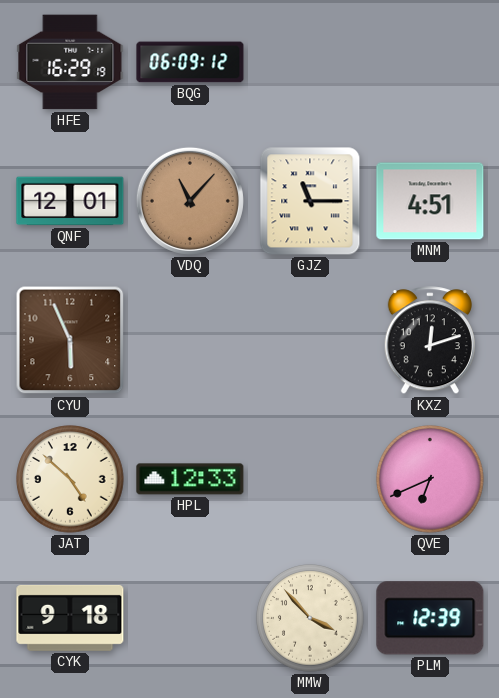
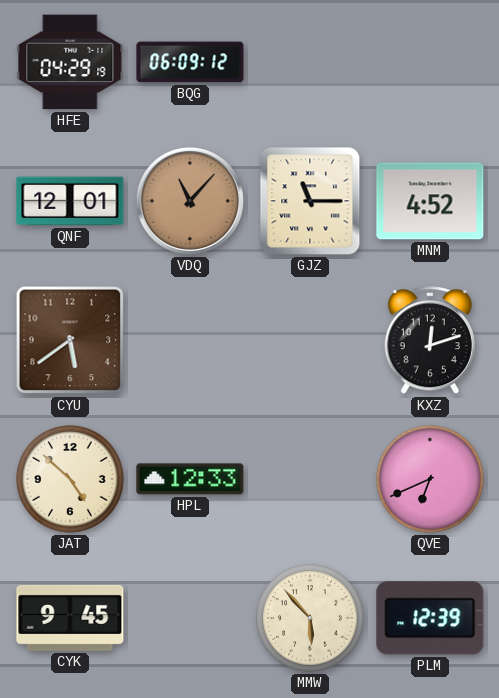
HFE: 16:29 -> 04:29
MNM: 4:51 -> 4:52
CYU: 5:56 -> 5:39
CYK: 9:18 -> 9:45
MMW: 3:53 -> 5:53
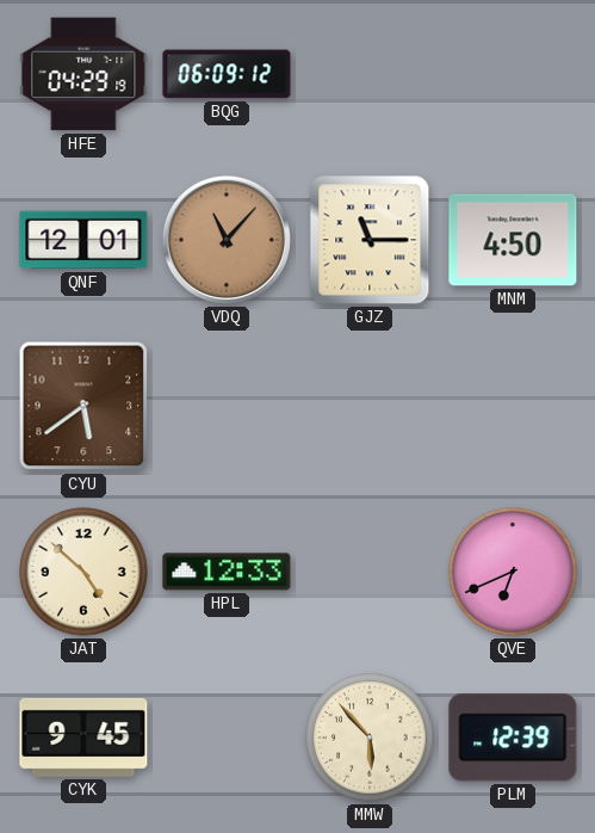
MNM: 4:52 -> 4:50
KXZ: 12:12 -> none
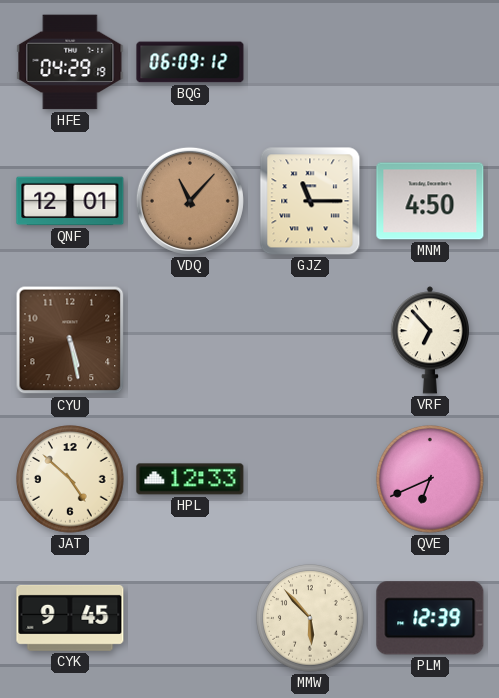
CYU: 5:39 -> 5:28
VRF: none -> 6:53
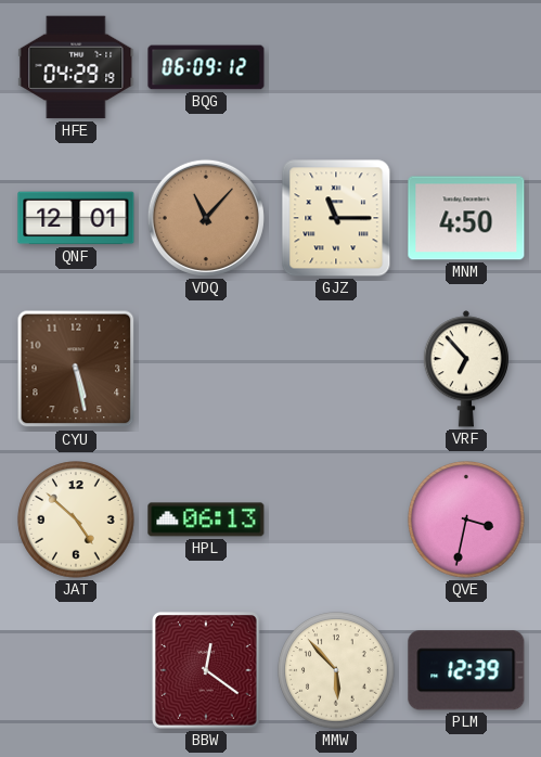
HPL: 12:33 -> 06:13
QVE: 6:41 -> 3:32
CYK: 9:45 -> none
BBW: none -> 12:21
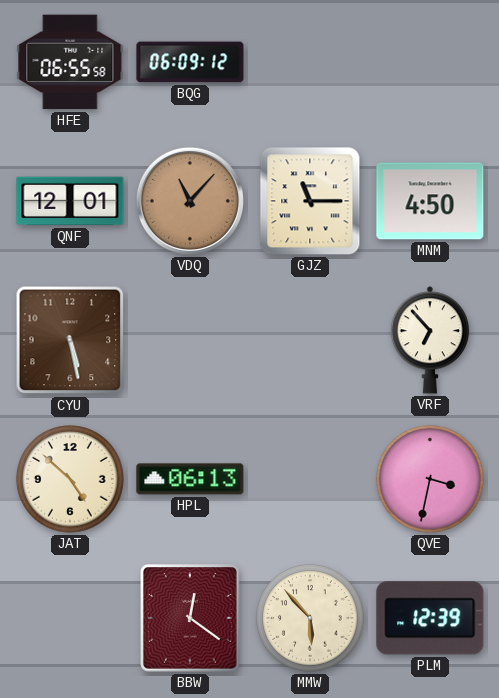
HFE: 04:29 -> 06:55
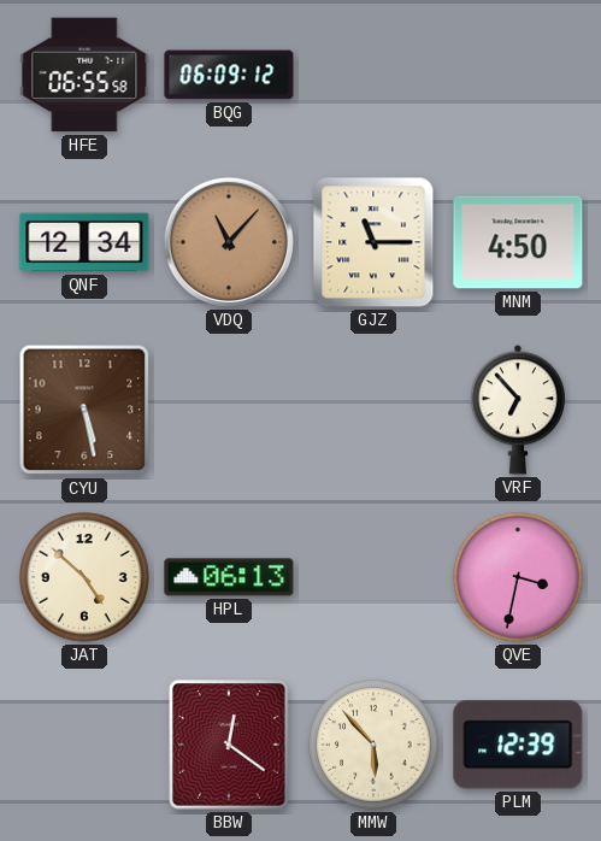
QNF: 12:01 -> 12:34
